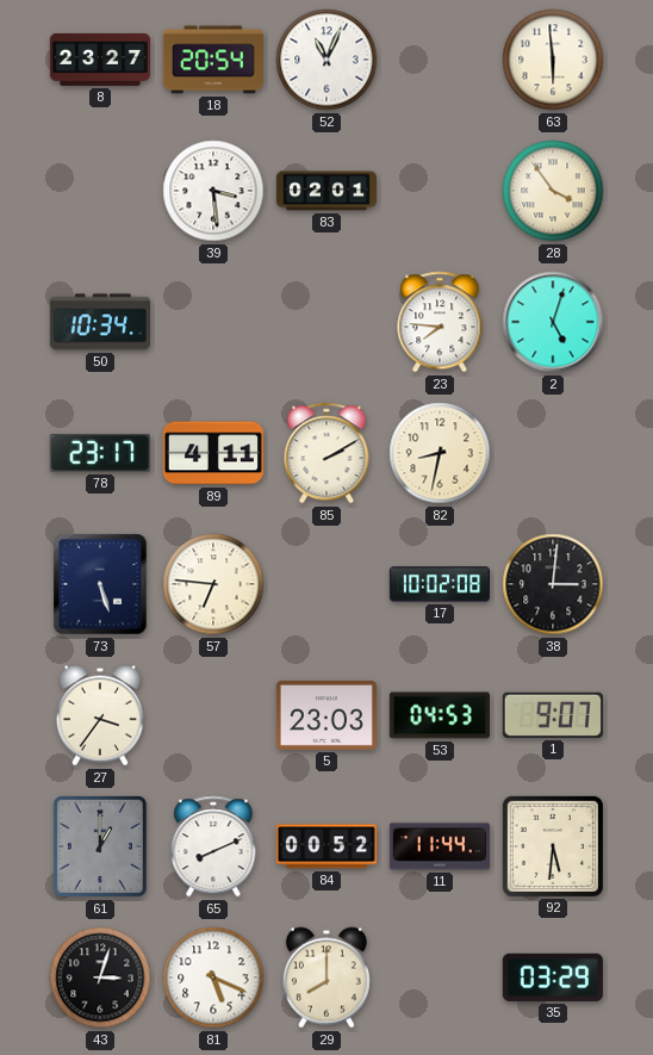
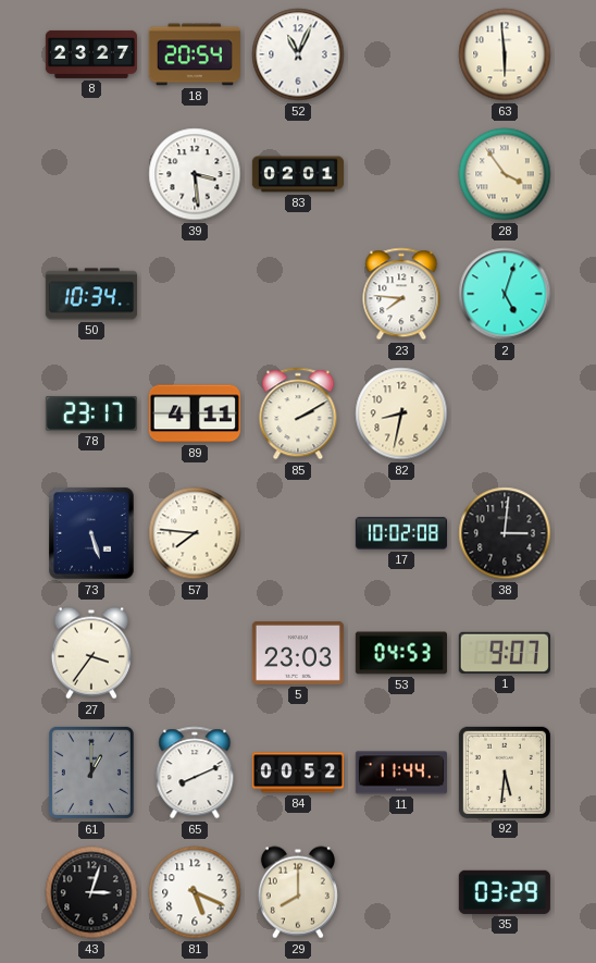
57: 6:46 -> 7:46
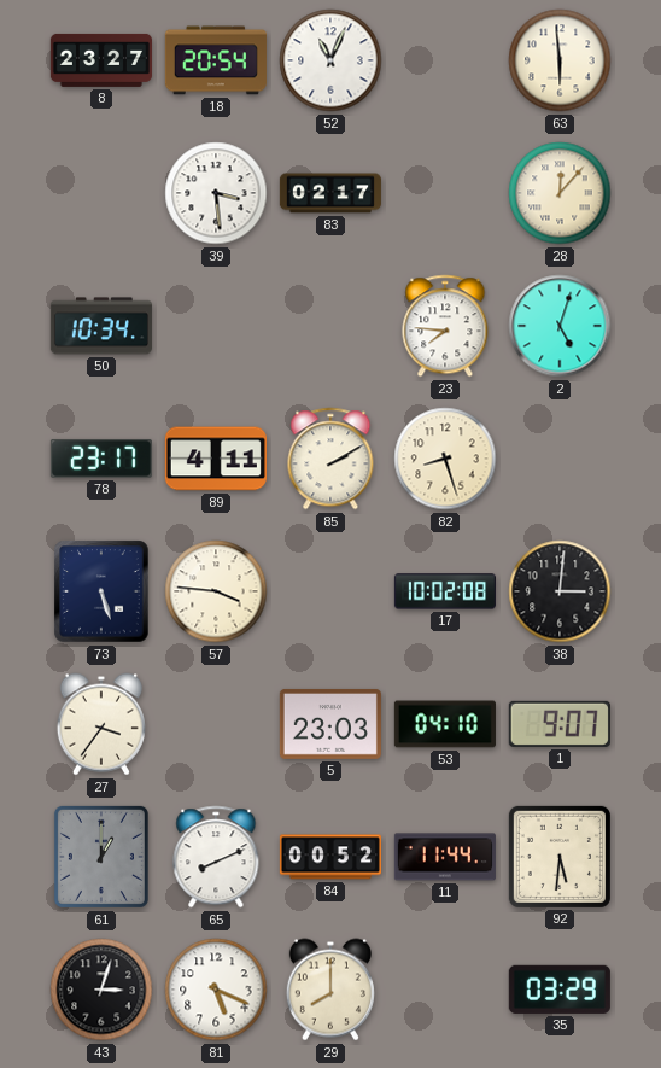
83: 02:01 -> 02:17
28: 3:54 -> 12:07
82: 8:32 -> 8:27
57: 7:46 -> 3:46
53: 04:53 -> 04:10
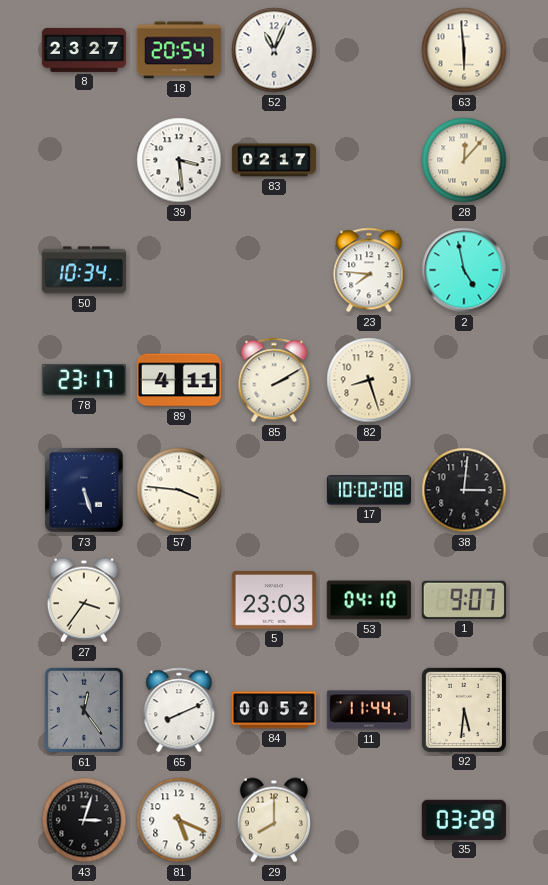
2: 5:03 -> 4:58
61: 1:00 -> 12:24
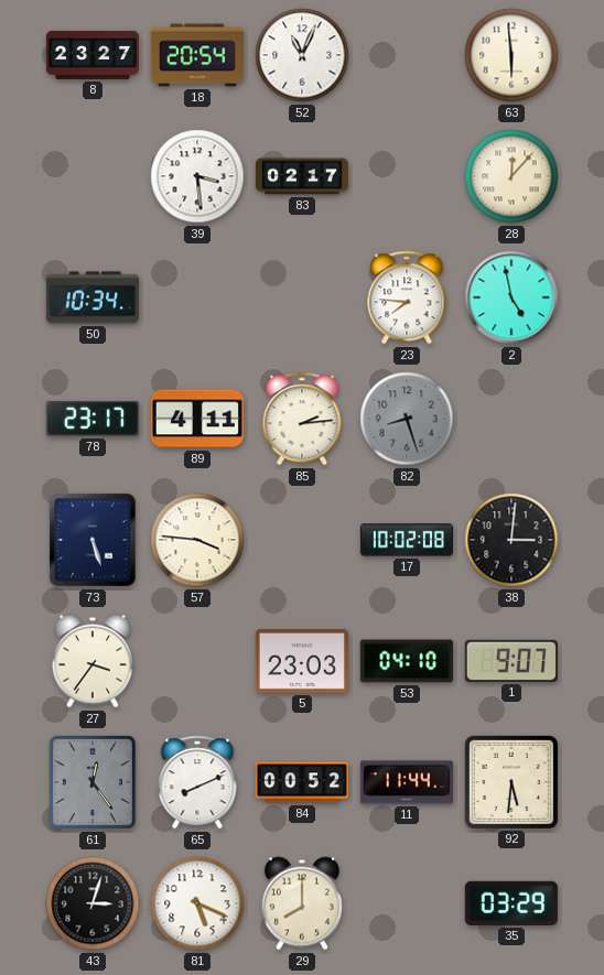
85: 2:10 -> 2:14
82 dial: cream -> grey
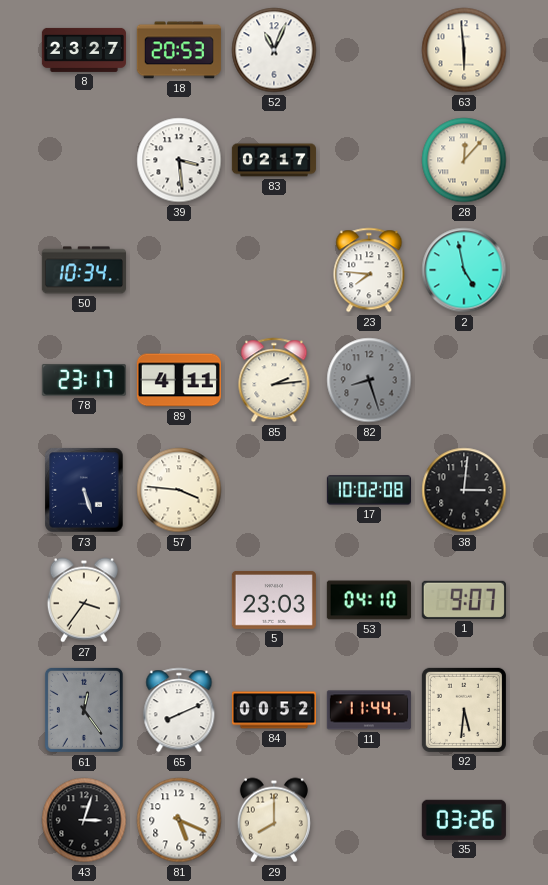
18: 20:54 -> 20:53
35: 03:29 -> 03:26
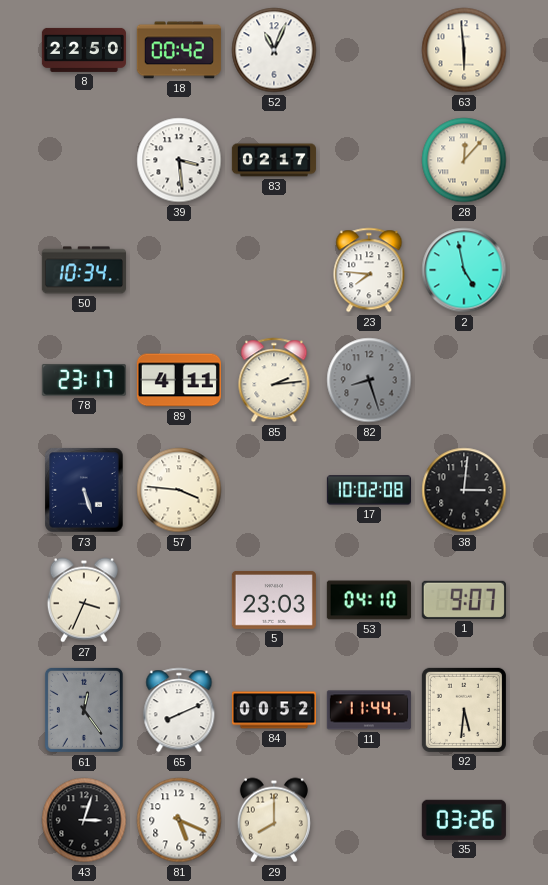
8: 23:27 -> 22:50
18: 20:53 -> 00:42
27: 3:36 -> 3:34
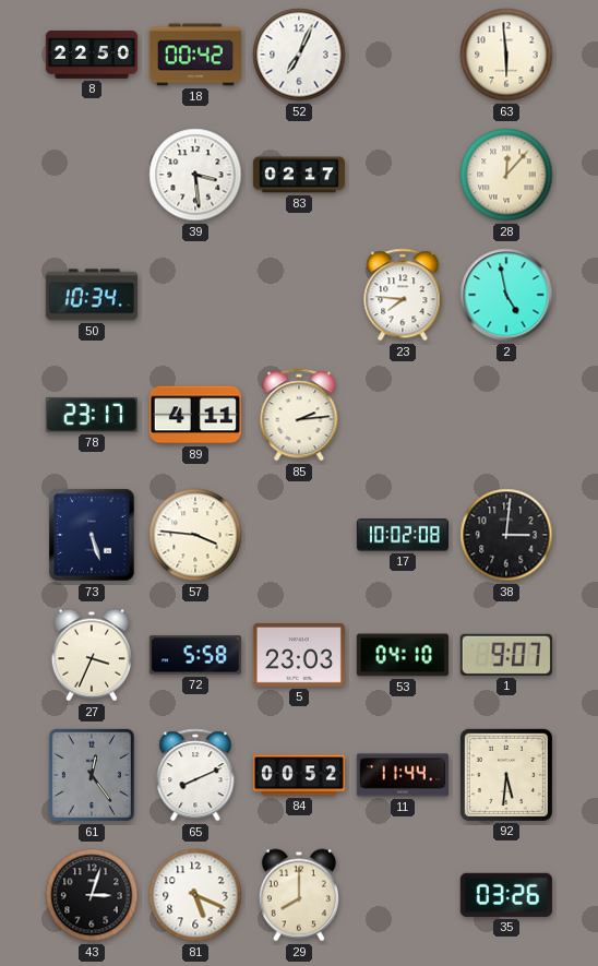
52: 11:04 -> 7:04
82: 8:27 -> none
72: none -> 5:58
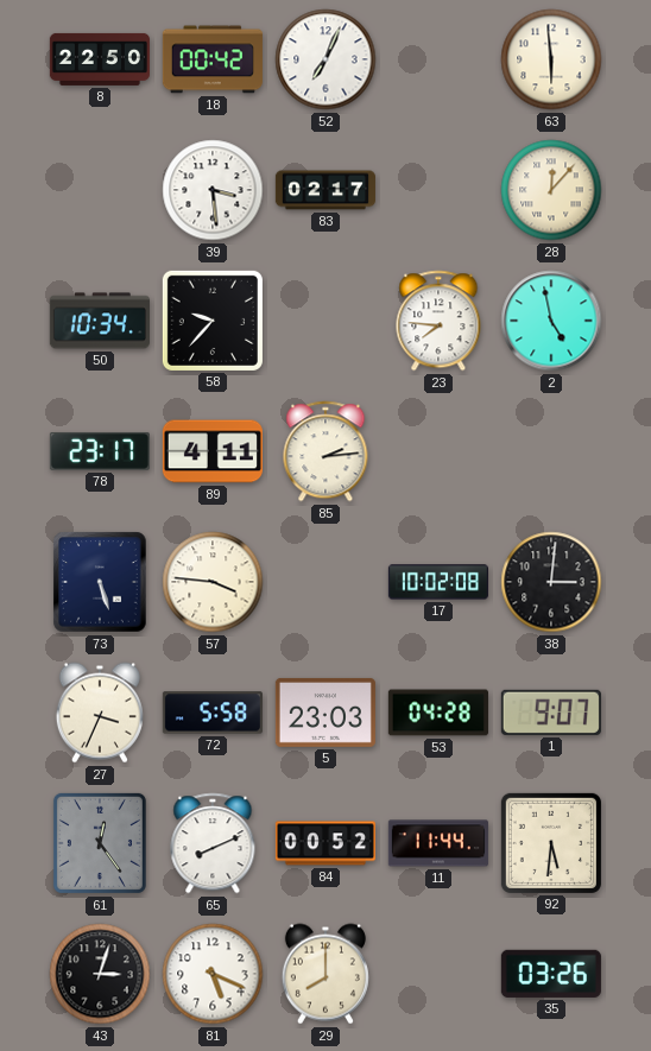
58: none -> 9:37
53: 04:10 -> 04:28
